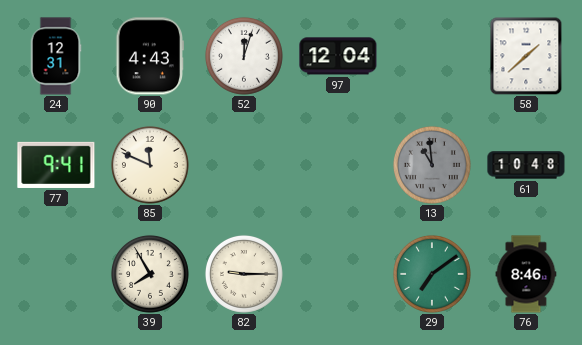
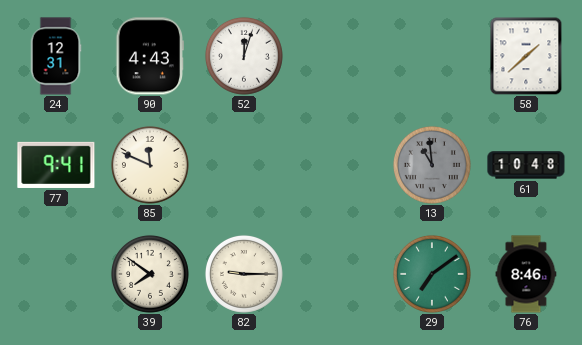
97: 12:04 -> none
39: 7:55 -> 7:51
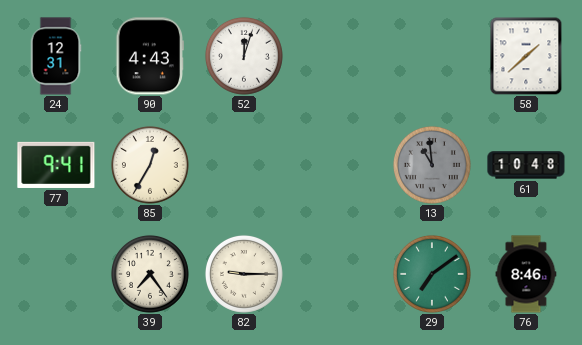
85: 11:49 -> 12:35
39: 7:51 -> 7:24
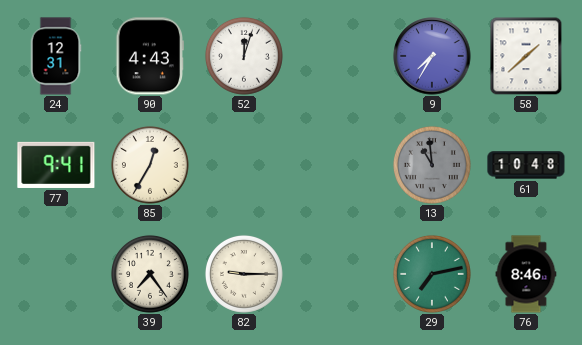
9: none -> 7:35
29: 7:09 -> 7:13
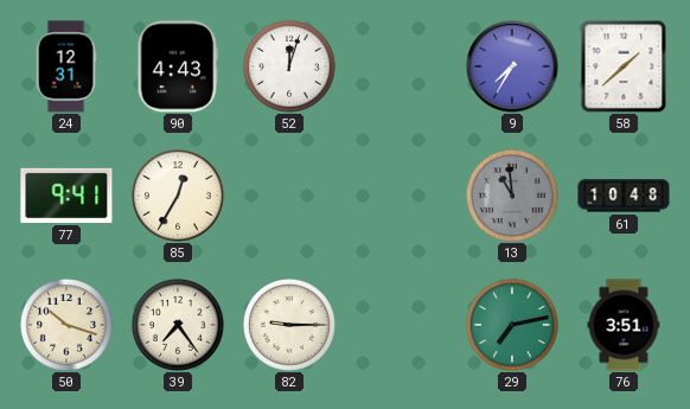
50: none -> 10:18
76: 8:46 -> 3:51
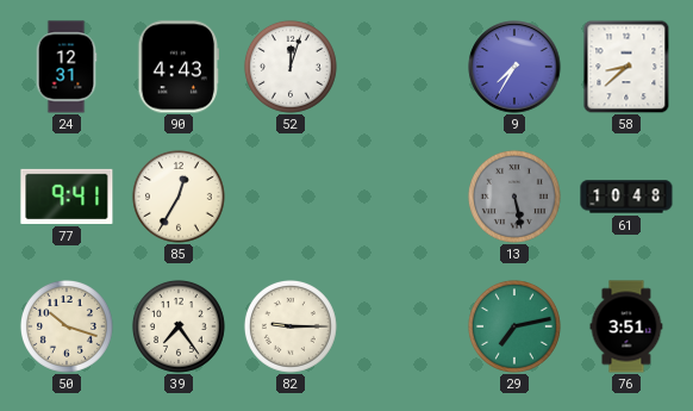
58: 1:38 -> 8:38
13: 10:59 -> 5:28
